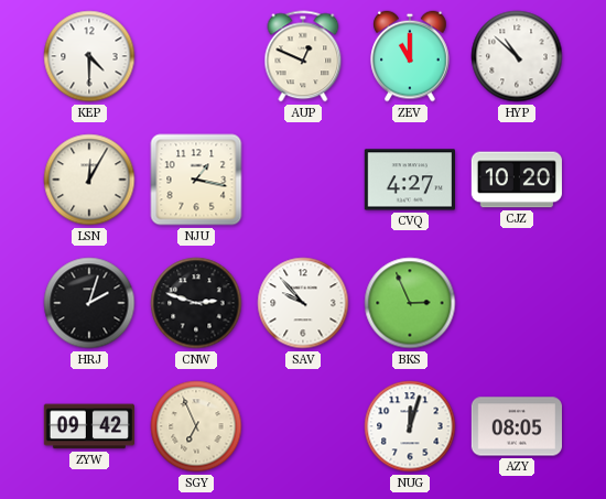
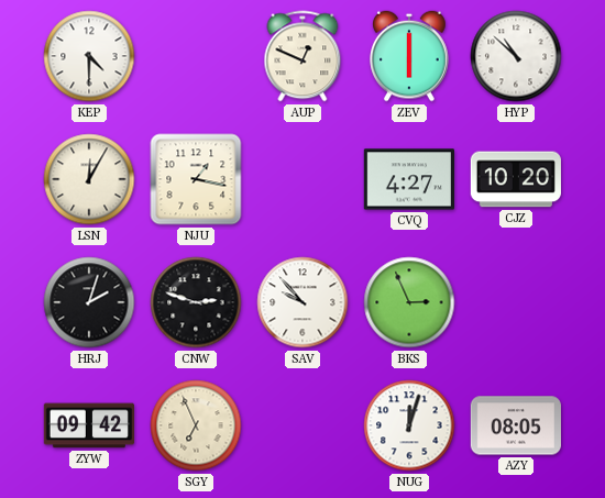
ZEV: 11:00 -> 6:00
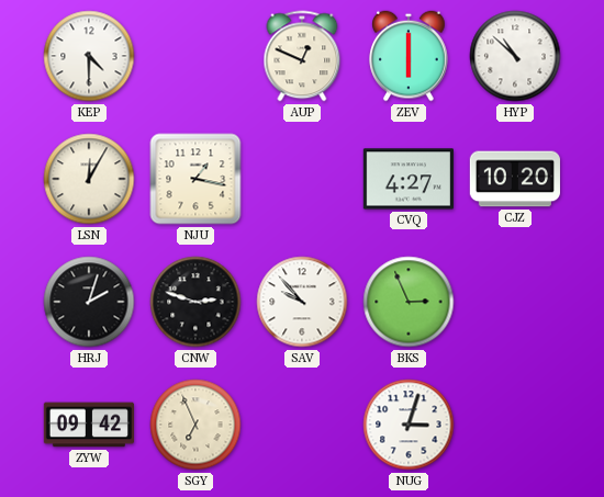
NUG: 12:03 -> 3:03
AZY: 08:05 -> none
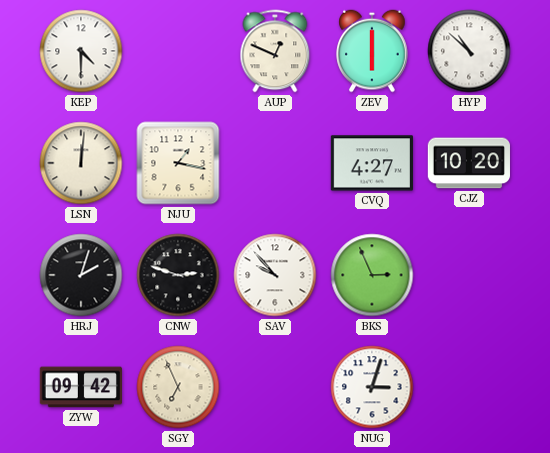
LSN: 12:05 -> 12:01
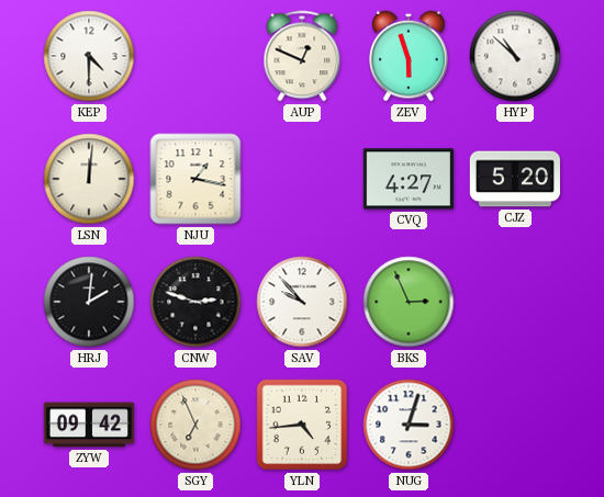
ZEV: 6:00 -> 5:57
CJZ: 10:20 -> 5:20
HRJ: 2:03 -> 2:01
YLN: none -> 4:44
